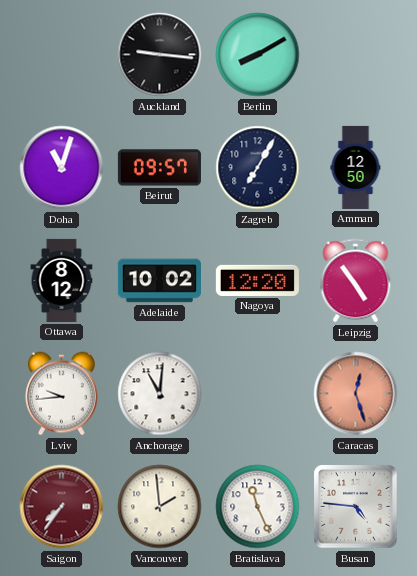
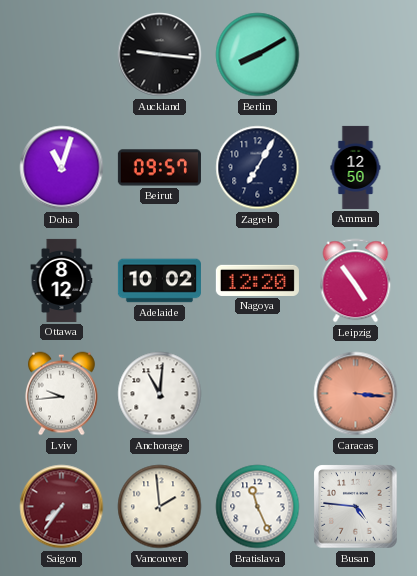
Caracas: 12:27 -> 3:16
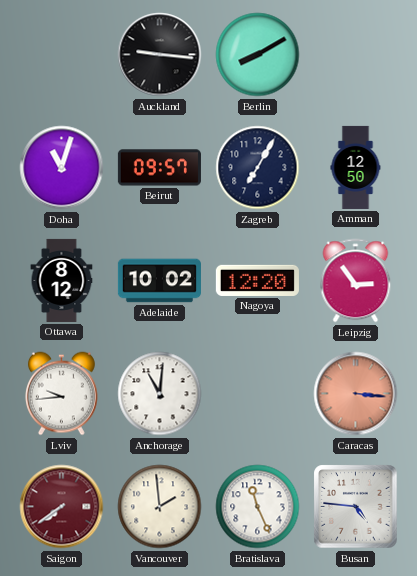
Leipzig: 4:54 -> 2:54
Saigon: 7:36 -> 7:39
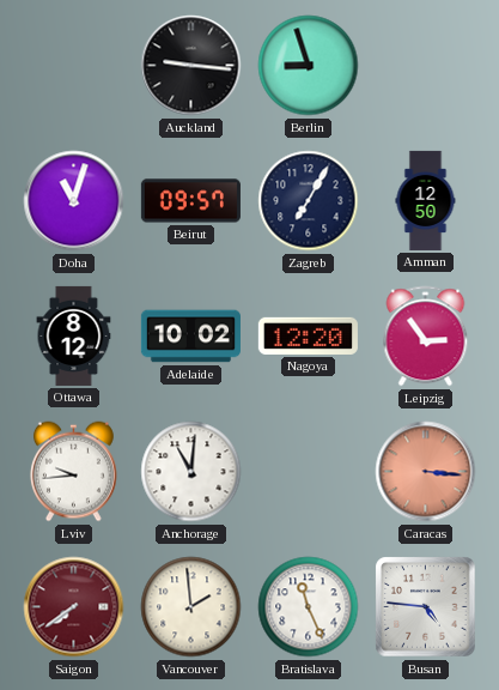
Berlin: 8:10 -> 8:57
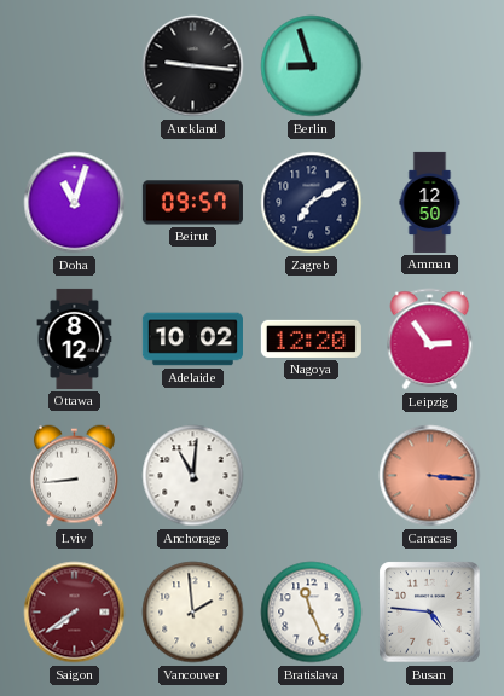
Zagreb: 7:05 -> 7:10
Lviv: 9:44 -> 8:44
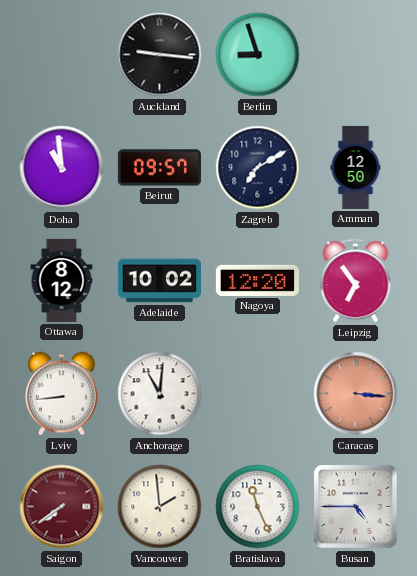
Doha: 11:03 -> 10:59
Leipzig: 2:54 -> 6:54
Busan: 4:46 -> 4:45
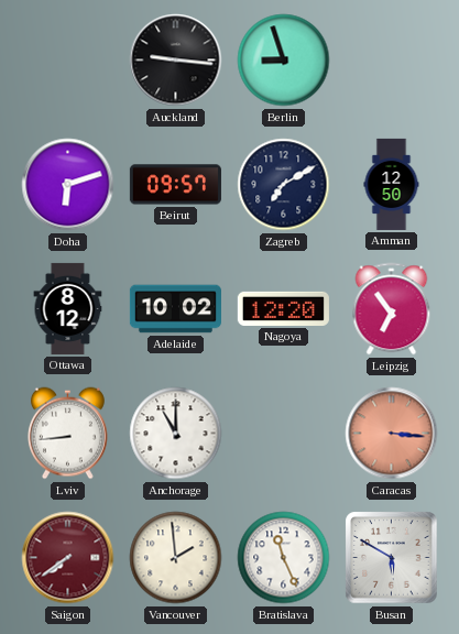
Doha: 10:59 -> 6:12
Anchorage: 11:01 -> 11:00
Busan: 4:45 -> 5:50
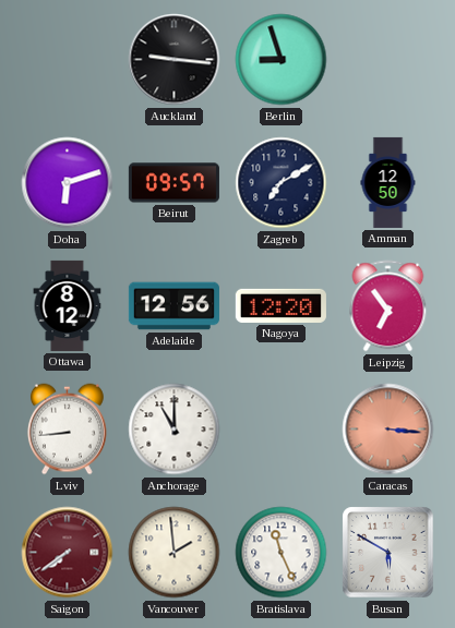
Adelaide: 10:02 -> 12:56
